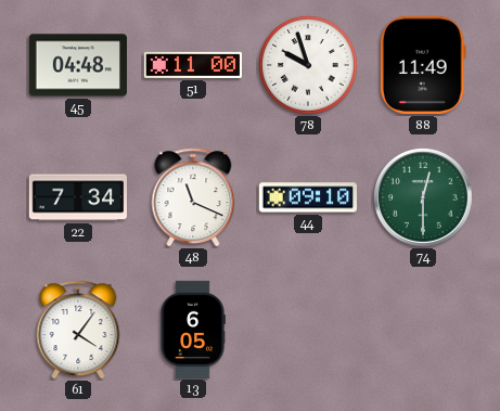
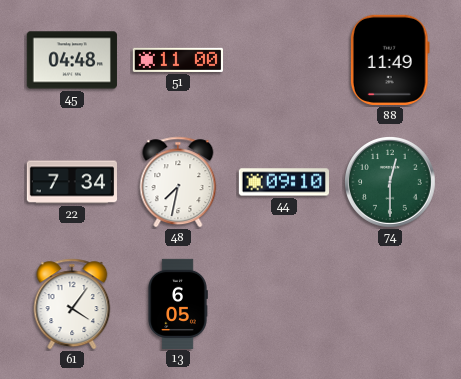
78: 9:57 -> none
48: 11:19 -> 7:32
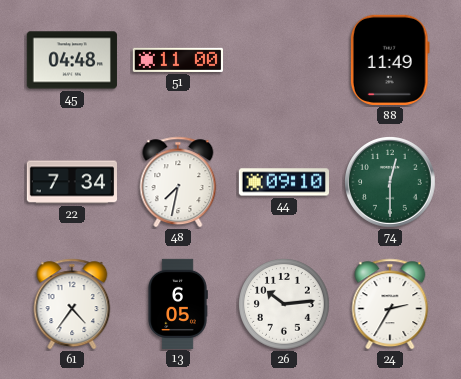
61: 4:06 -> 4:36
26: none -> 10:14
24: none -> 2:35
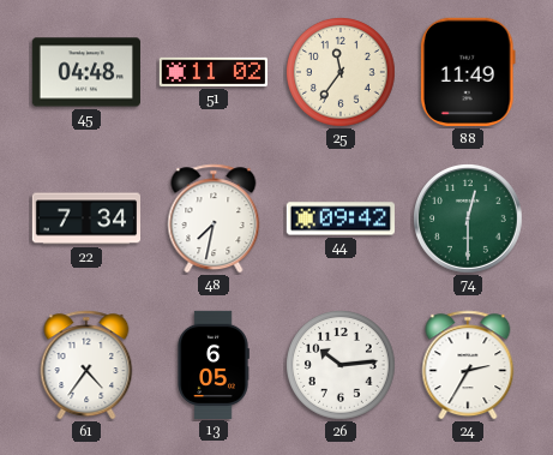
51: 11:00 -> 11:02
25: none -> 11:36
44: 09:10 -> 09:42
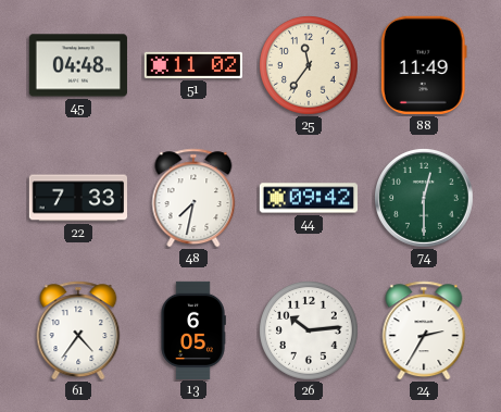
22: 7:34 -> 7:33
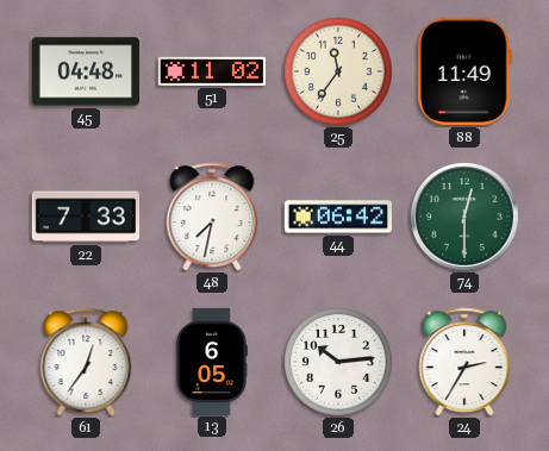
44: 09:42 -> 06:42
61: 4:36 -> 12:36
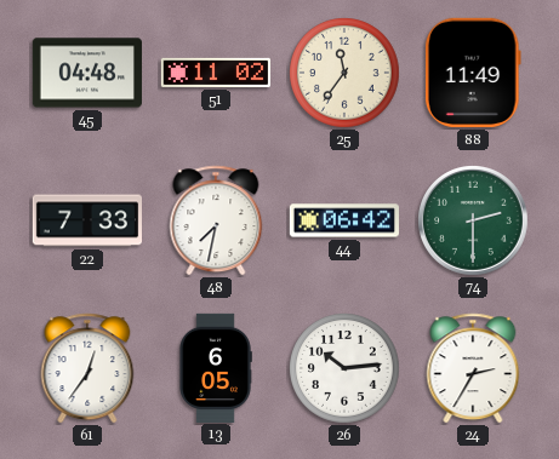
74: 12:30 -> 2:30
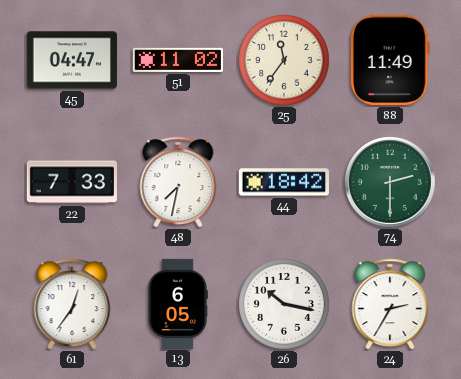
45: 04:48 -> 04:47
44: 06:42 -> 18:42
26: 10:14 -> 10:17
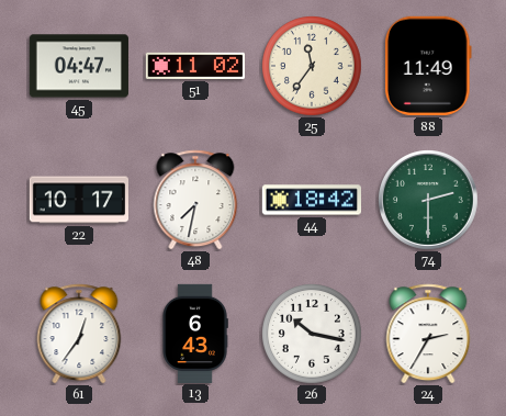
22: 7:33 -> 10:17
13: 6:05 -> 6:43
